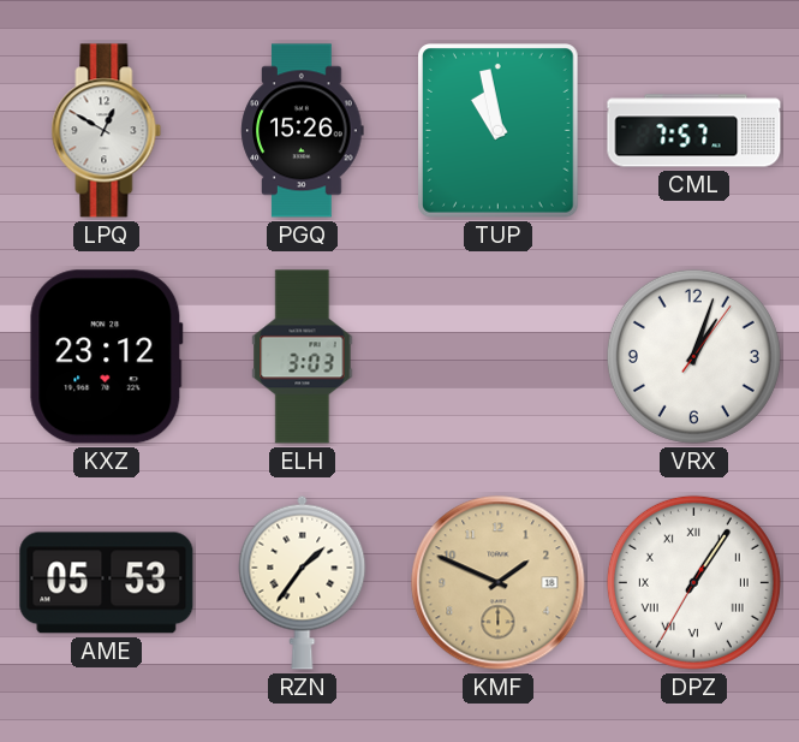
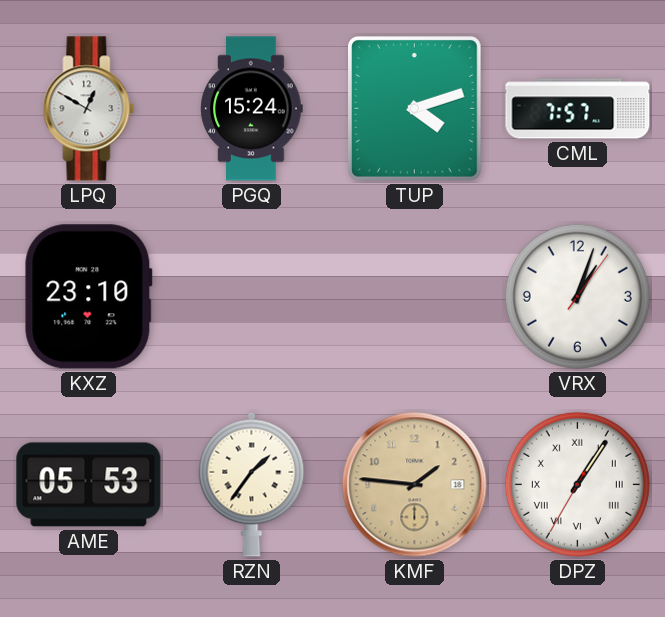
PGQ: 15:26 -> 15:24
TUP: 10:58 -> 4:12
KXZ: 23:12 -> 23:10
ELH: 3:03 -> none
KMF: 1:49 -> 1:46
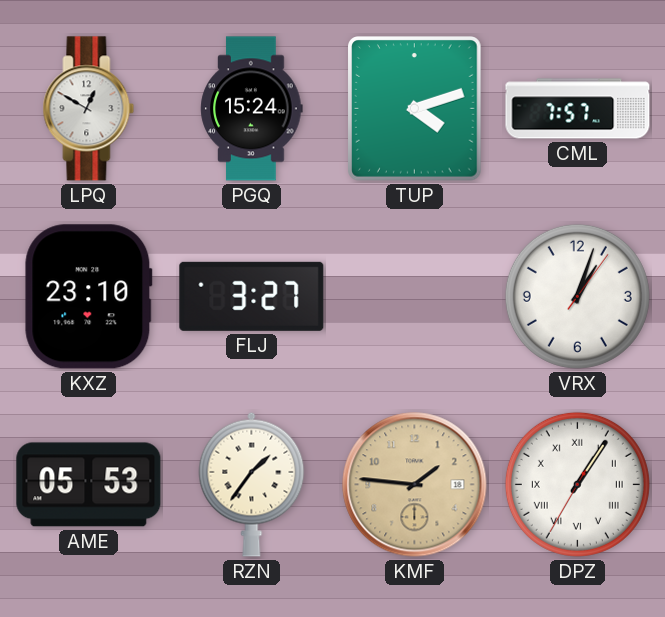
FLJ: none -> 3:27
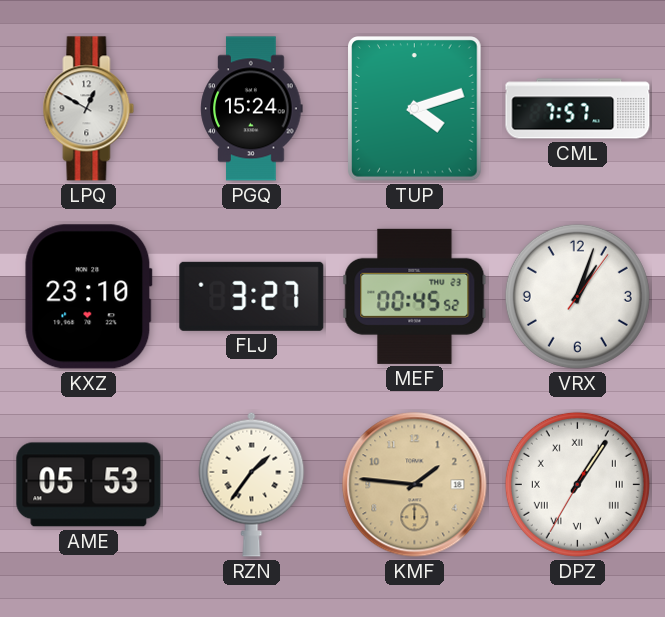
MEF: none -> 00:45
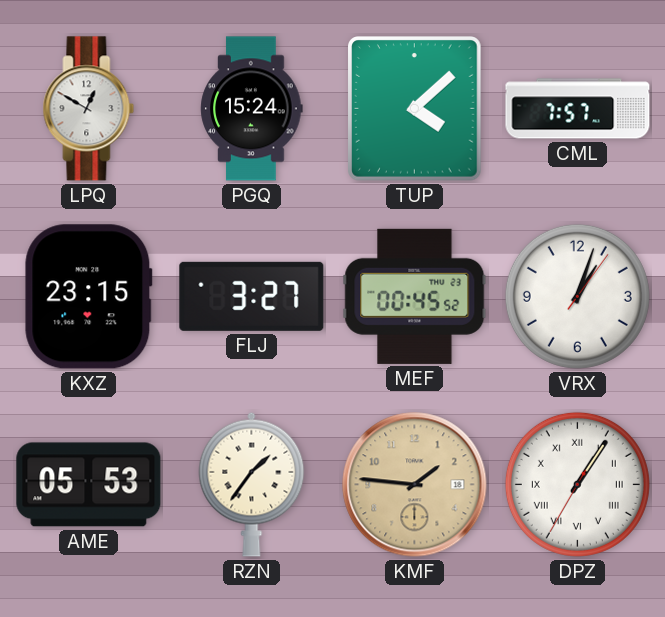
TUP: 4:12 -> 4:08
KXZ: 23:10 -> 23:15
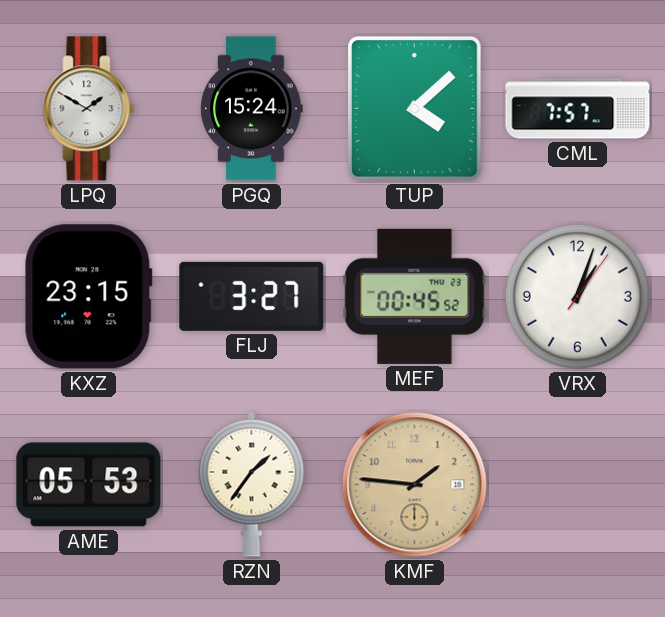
LPQ: 12:50 -> 1:50
DPZ: 1:05 -> none
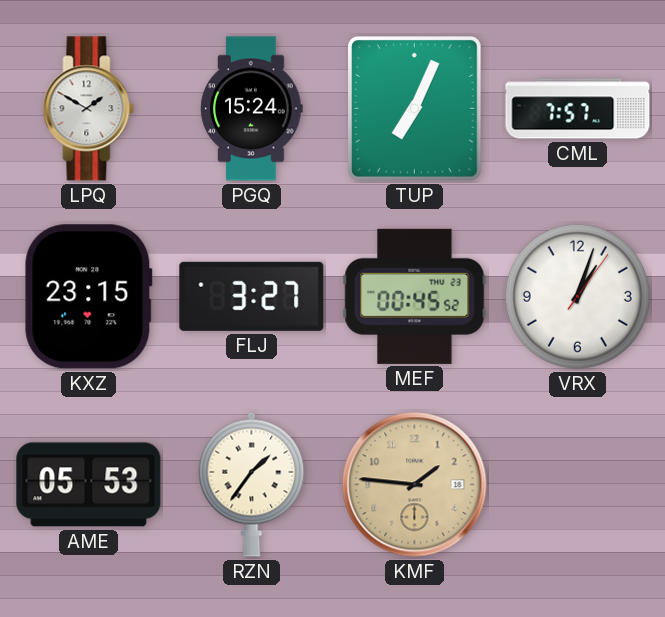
TUP: 4:08 -> 7:04
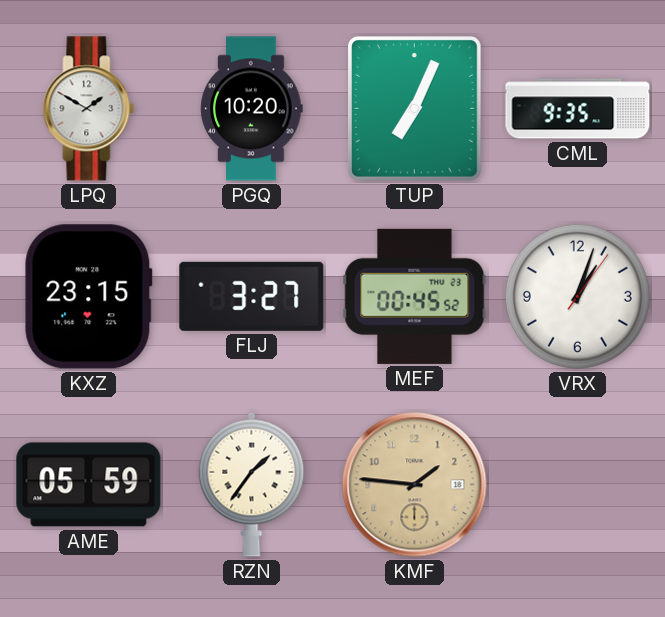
PGQ: 15:24 -> 10:20
CML: 7:57 -> 9:35
AME: 05:53 -> 05:59
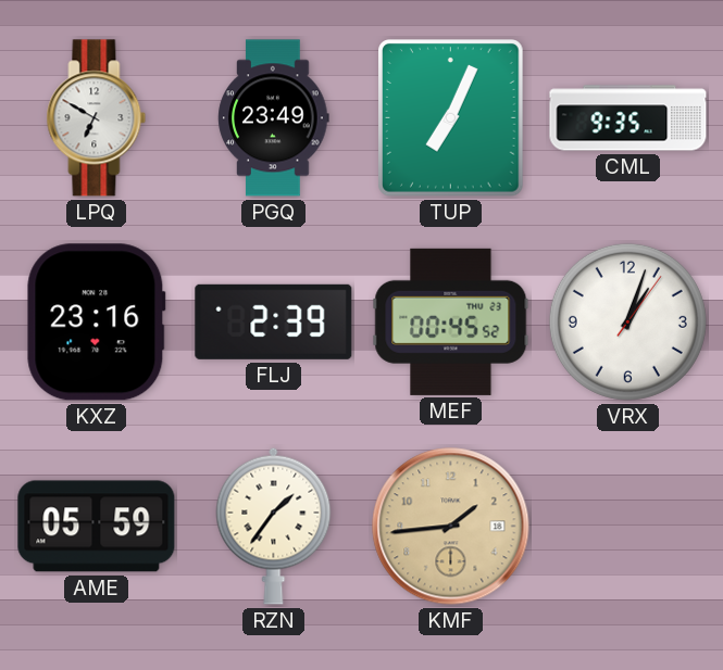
LPQ: 1:50 -> 6:50
PGQ: 10:20 -> 23:49
KXZ: 23:15 -> 23:16
FLJ: 3:27 -> 2:39
KMF: 1:46 -> 1:44
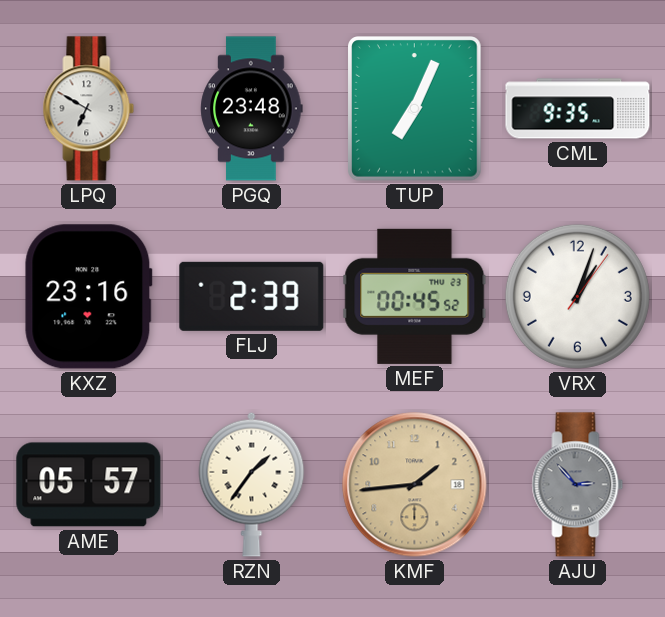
PGQ: 23:49 -> 23:48
AME: 05:59 -> 05:57
AJU: none -> 2:53
